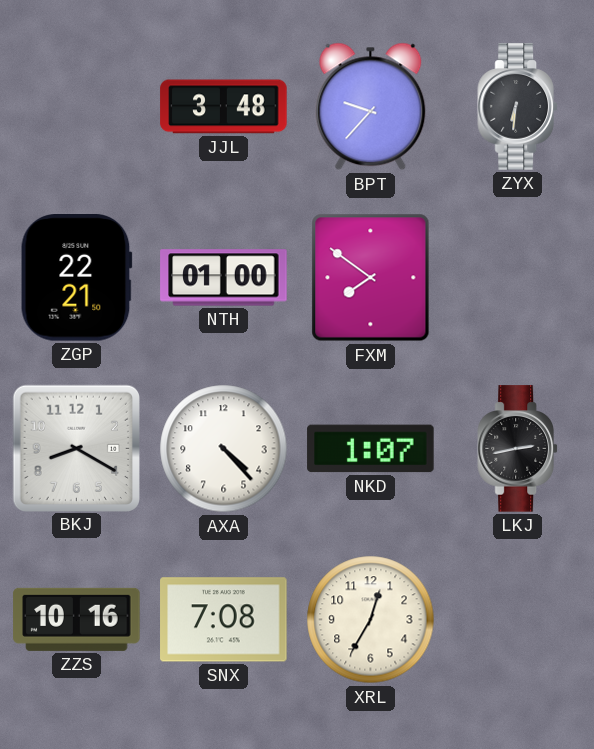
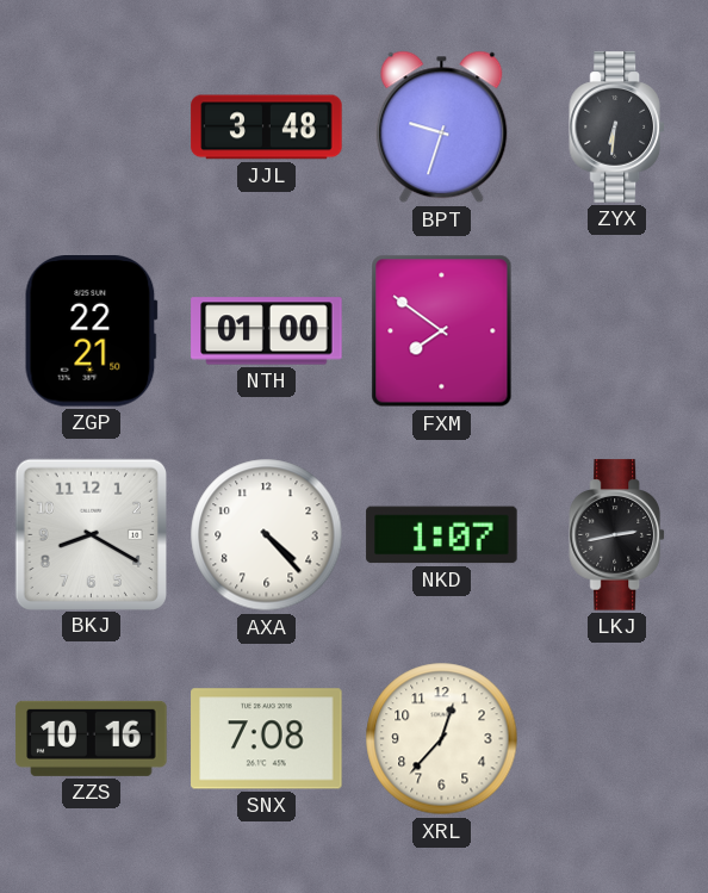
BPT: 9:37 -> 9:33
XRL: 12:35 -> 12:37
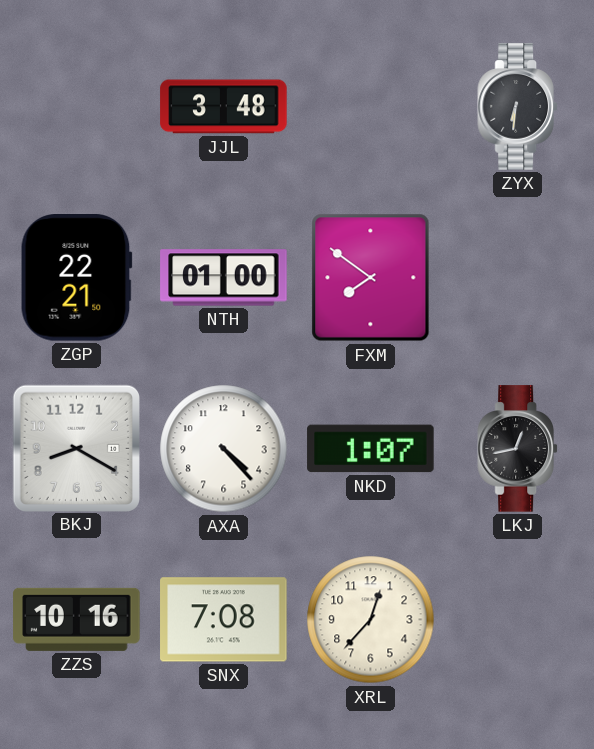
BPT: 9:33 -> none
LKJ: 2:43 -> 12:43
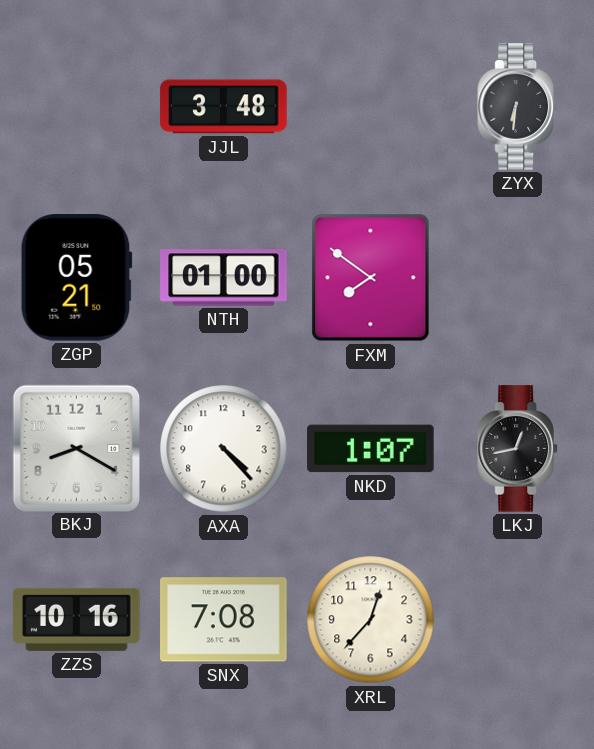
ZGP: 22:21 -> 05:21
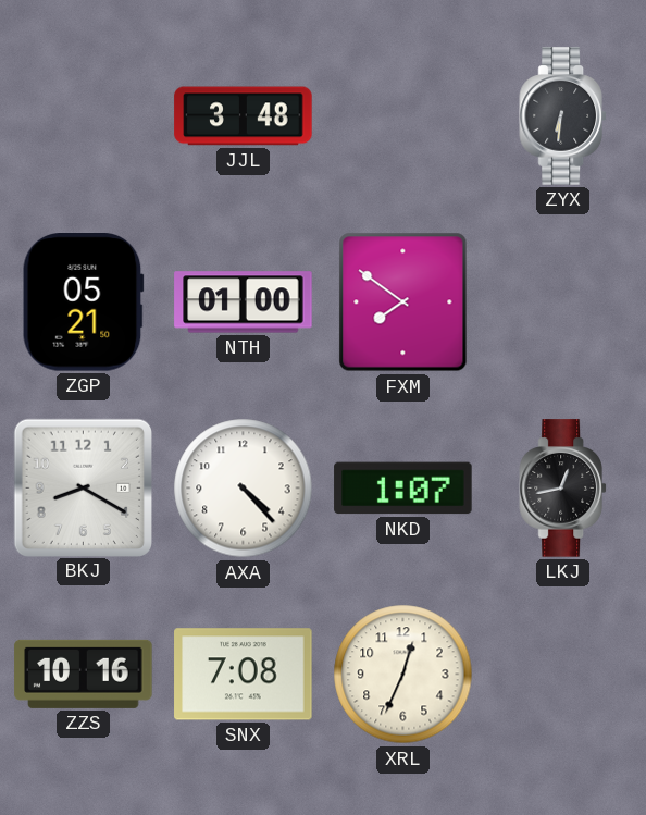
XRL: 12:37 -> 12:34
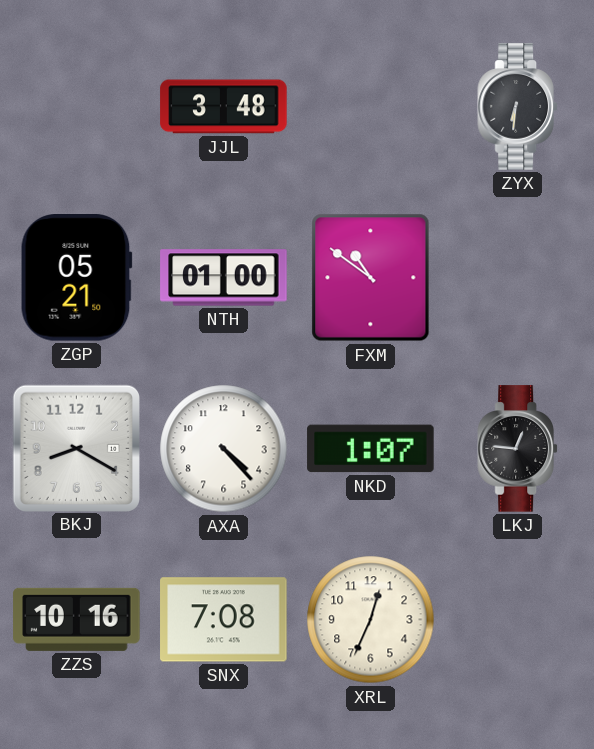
FXM: 7:51 -> 10:51
LKJ: 12:43 -> 12:46
